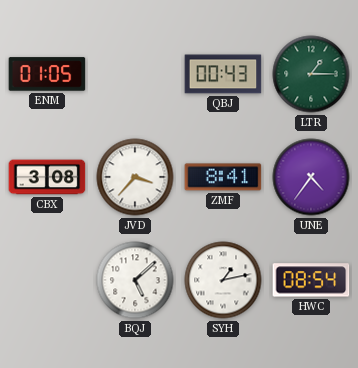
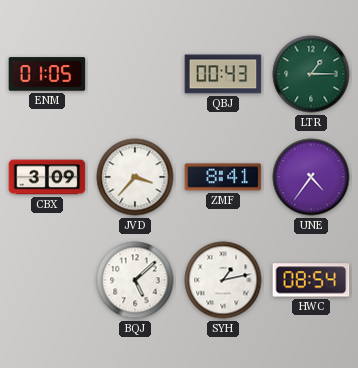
CBX: 3:08 -> 3:09
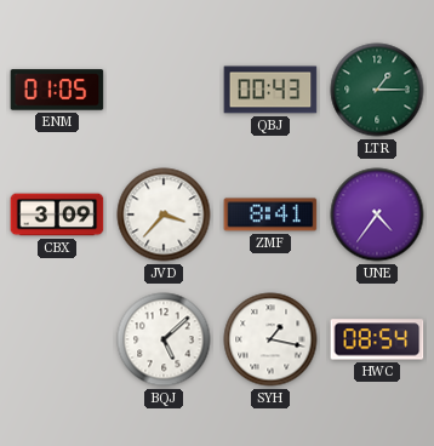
SYH: 1:13 -> 1:17
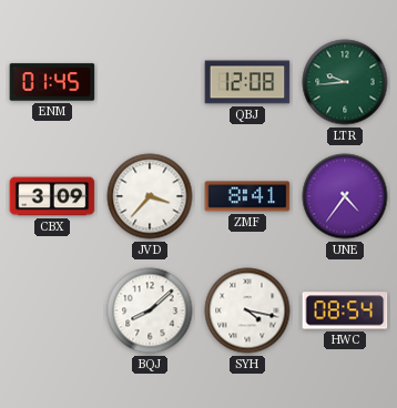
ENM: 01:05 -> 01:45
QBJ: 00:43 -> 12:08
LTR: 1:15 -> 9:44
BQJ: 5:08 -> 8:08
SYH: 1:17 -> 4:17
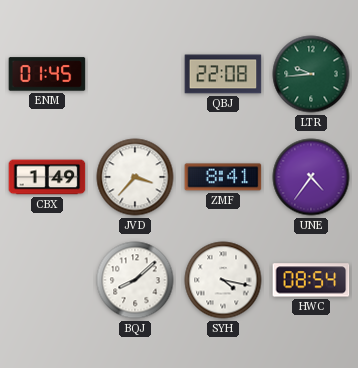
QBJ: 12:08 -> 22:08
CBX: 3:09 -> 1:49
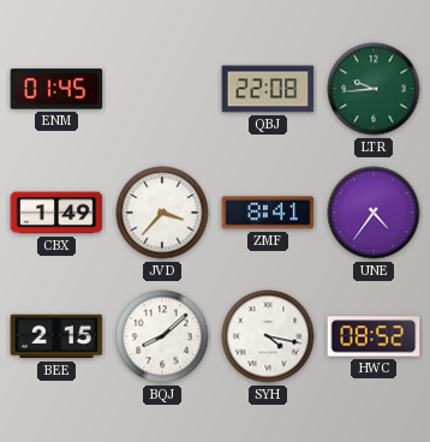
BEE: none -> 2:15
HWC: 08:54 -> 08:52
